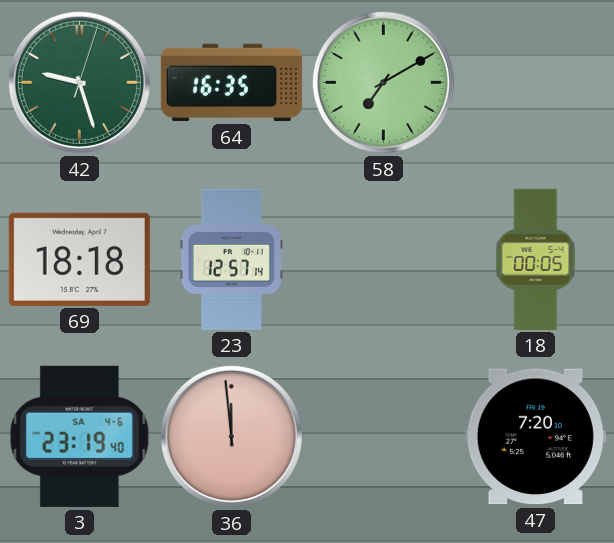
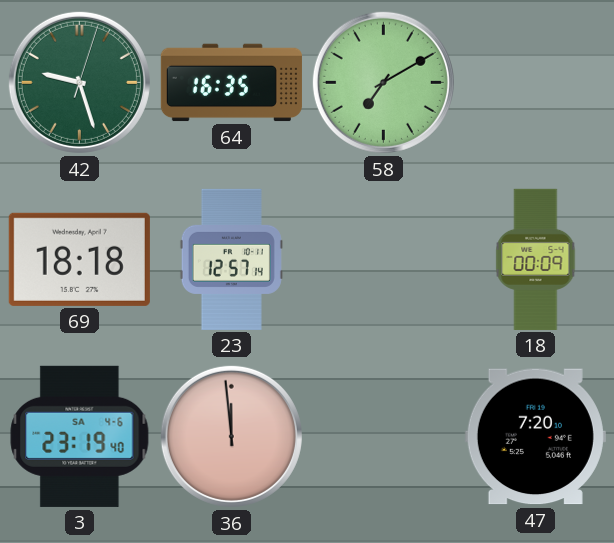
18: 00:05 -> 00:09
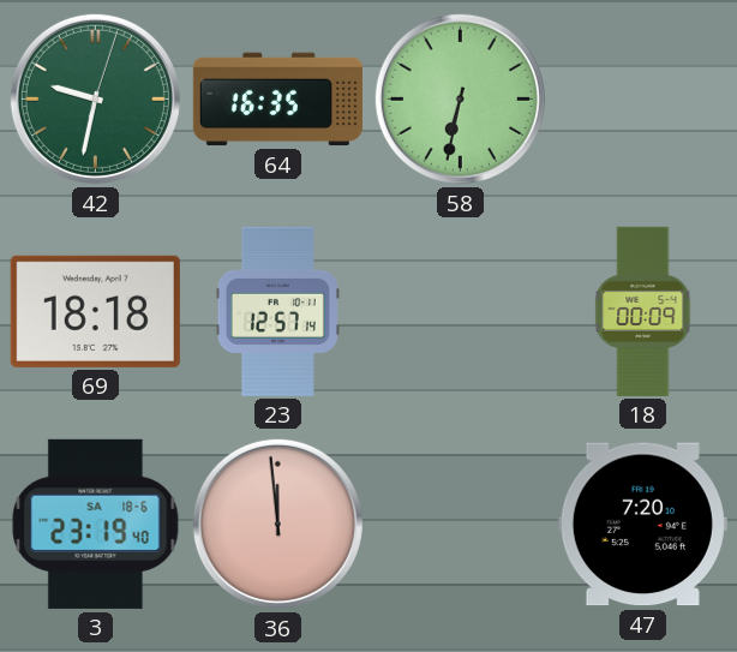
42: 9:27 -> 9:32
58: 7:10 -> 6:32
3 date: SA 4-6 -> SA 18-6
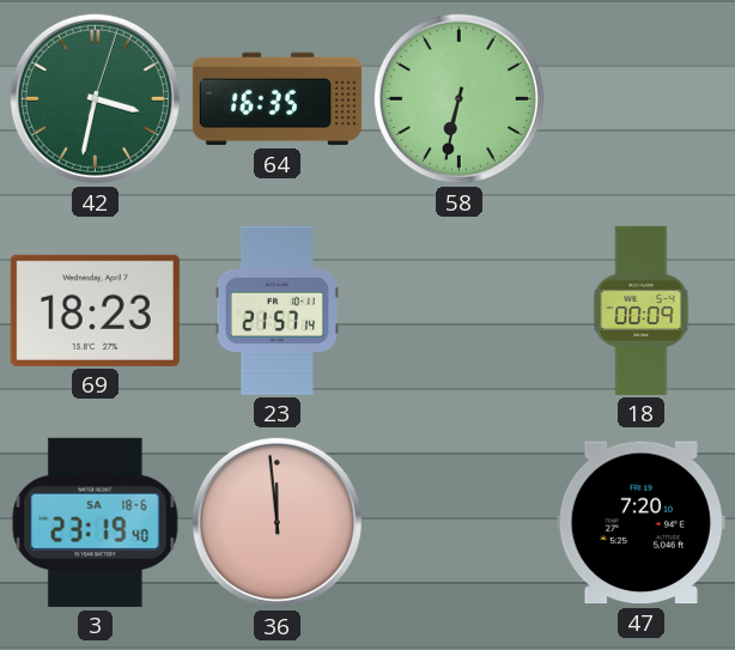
42: 9:32 -> 3:32
69: 18:18 -> 18:23
23: 12:57 -> 21:57
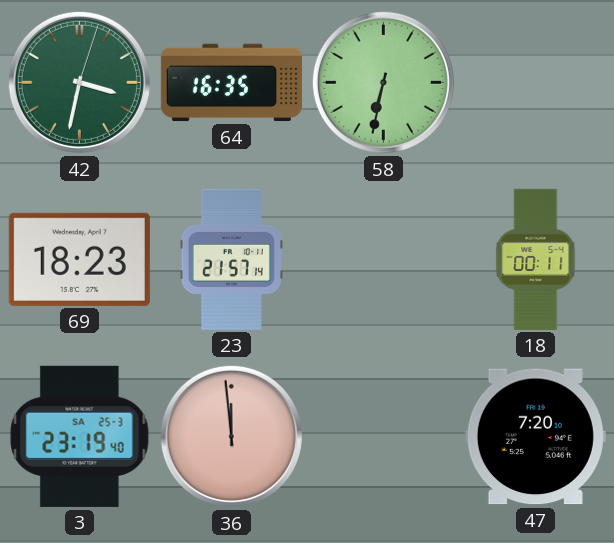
18: 00:09 -> 00:11
3 date: SA 18-6 -> SA 25-3
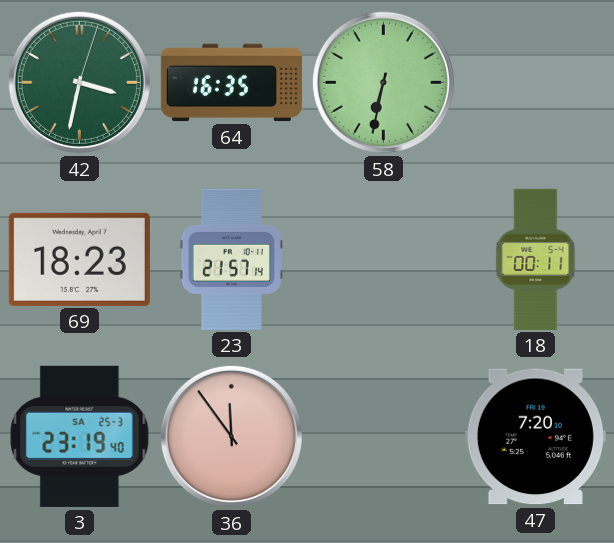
36: 11:59 -> 11:54
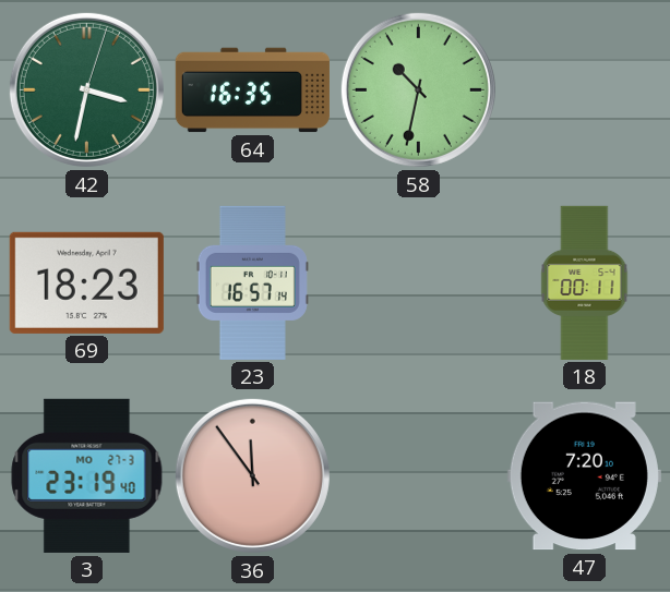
58: 6:32 -> 10:32
23: 21:57 -> 16:57
3 date: SA 25-3 -> MO 27-3
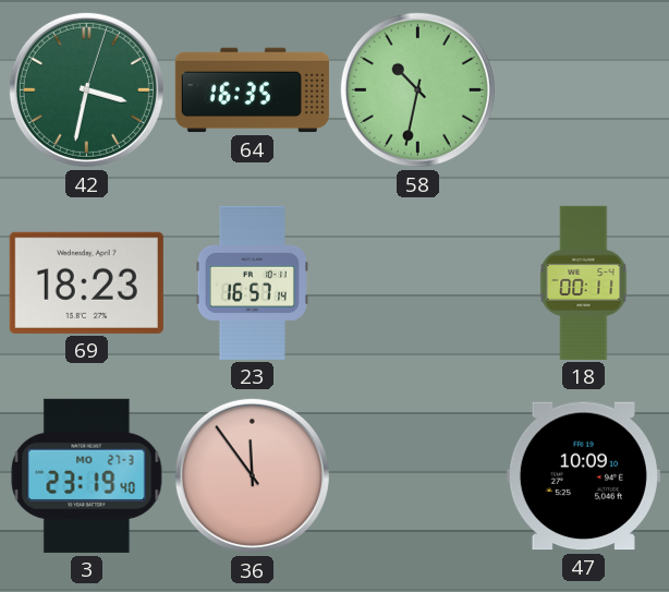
47: 7:20 -> 10:09
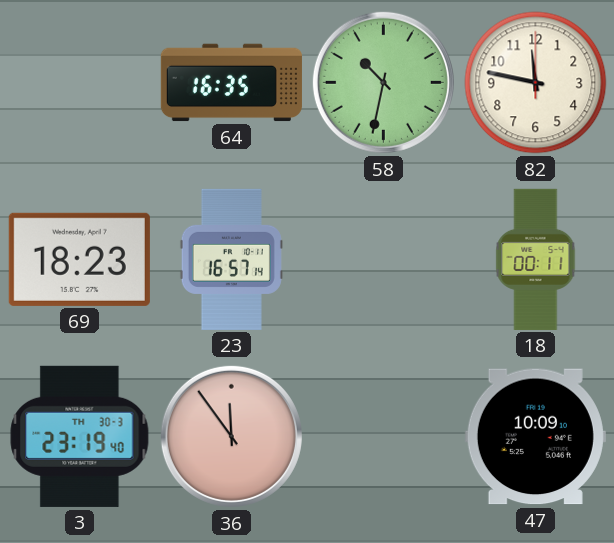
42: 3:32 -> none
82: none -> 11:47
3 date: MO 27-3 -> TH 30-3
